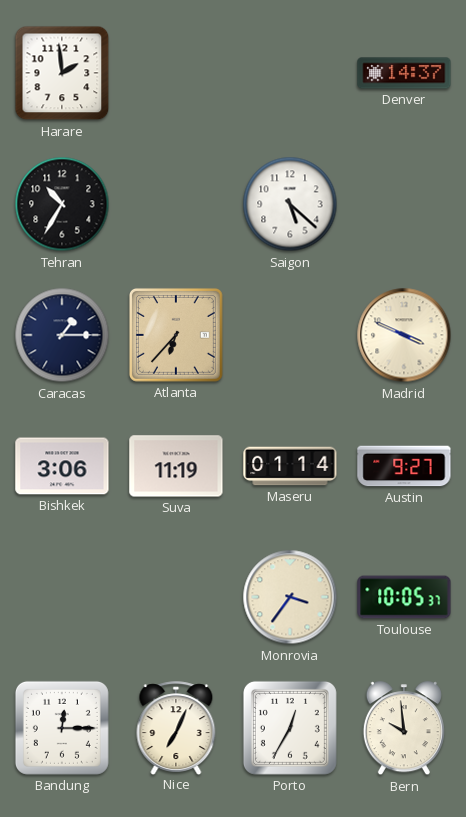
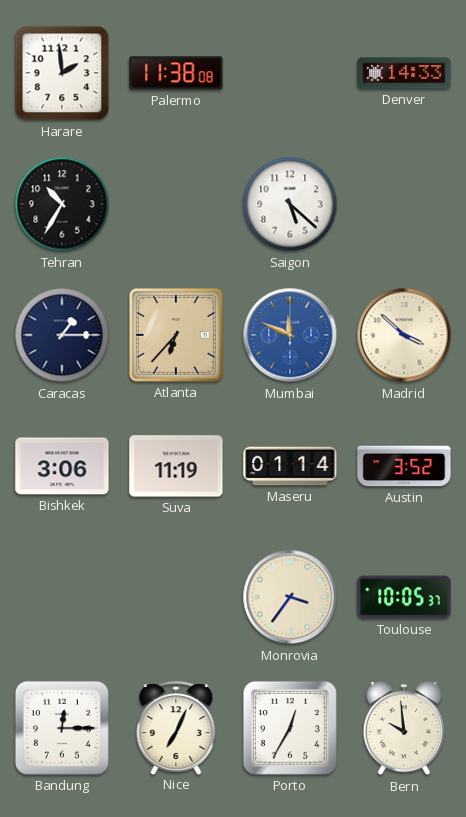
Palermo: none -> 11:38
Denver: 14:37 -> 14:33
Mumbai: none -> 11:49
Madrid: 3:49 -> 3:52
Austin: 9:27 -> 3:52
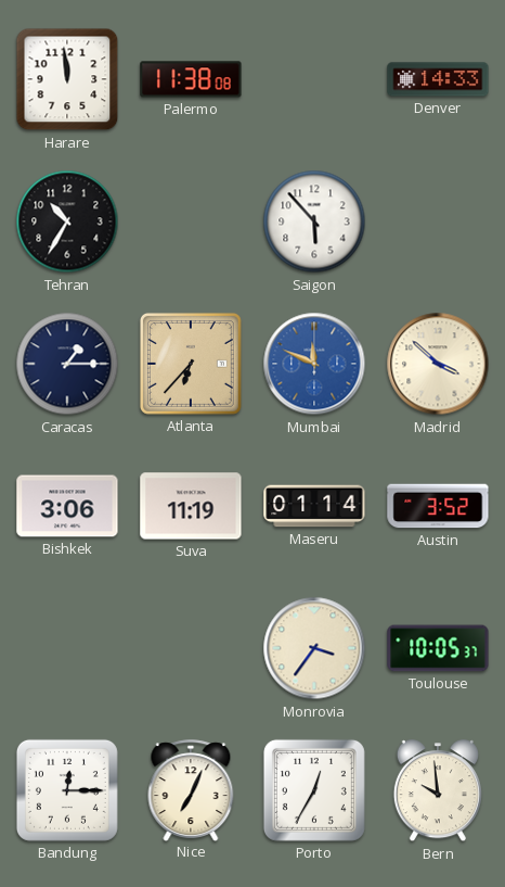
Harare: 1:59 -> 11:59
Saigon: 5:22 -> 5:53
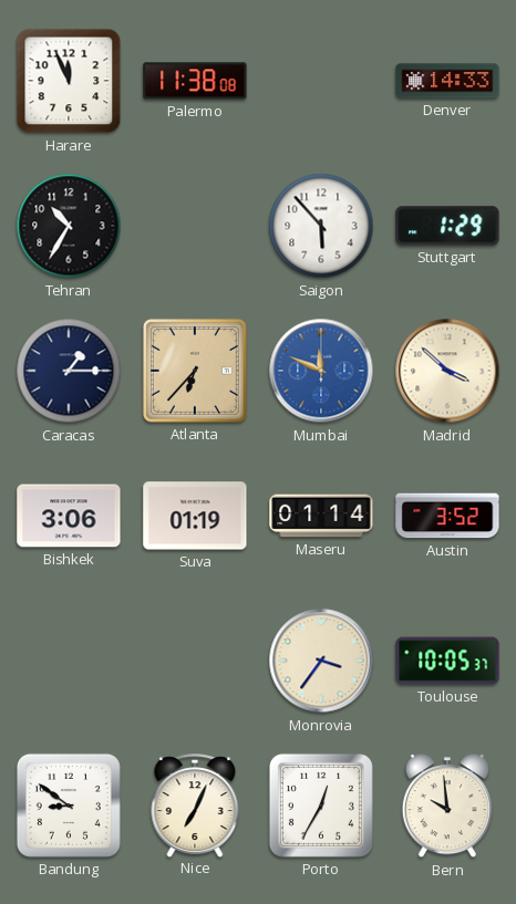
Harare: 11:59 -> 11:56
Stuttgart: none -> 1:29
Suva: 11:19 -> 01:19
Bandung: 12:15 -> 8:51
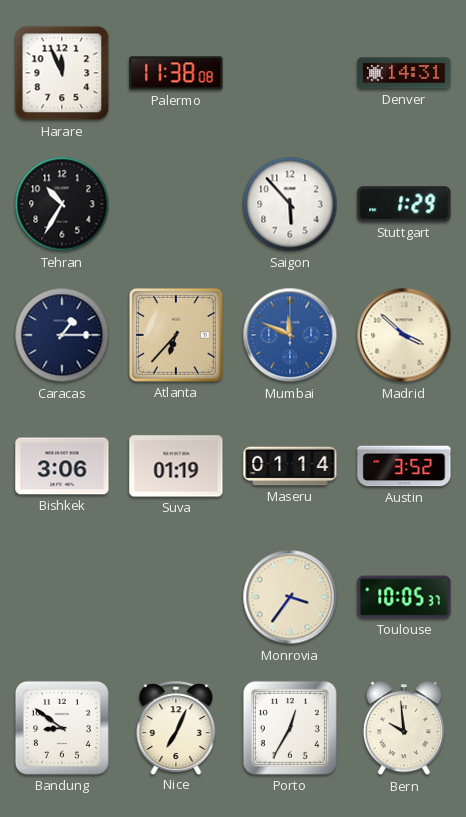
Denver: 14:33 -> 14:31
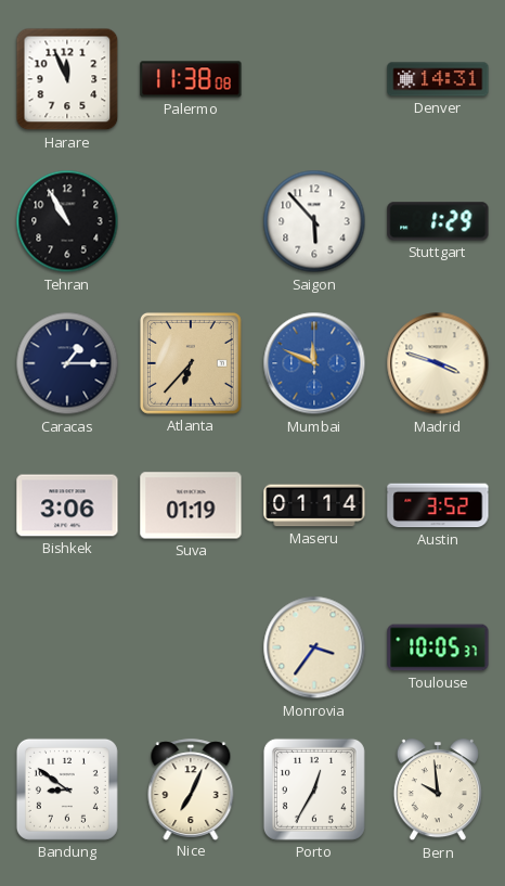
Tehran: 10:35 -> 10:55
Madrid: 3:52 -> 3:48
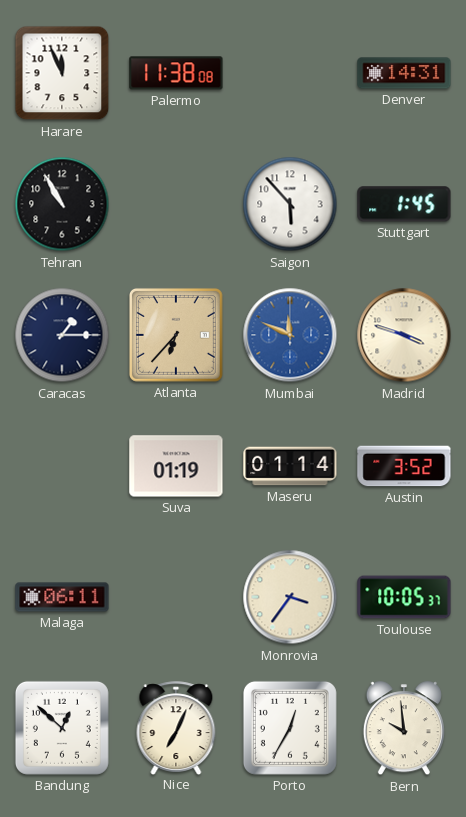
Stuttgart: 1:29 -> 1:45
Bishkek: 3:06 -> none
Malaga: none -> 06:11
Bandung: 8:51 -> 12:52
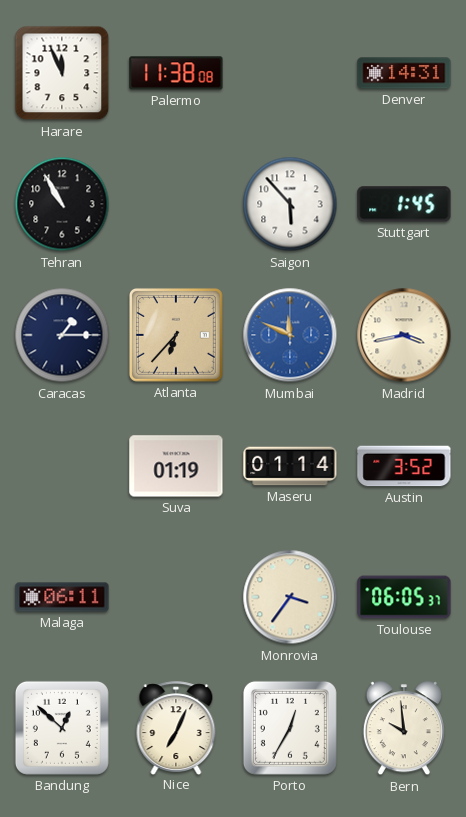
Madrid: 3:48 -> 3:43
Toulouse: 10:05 -> 06:05
